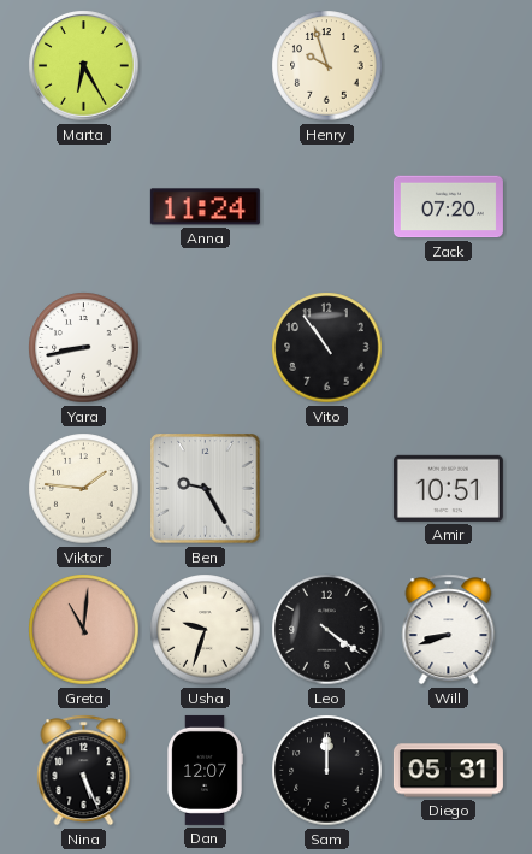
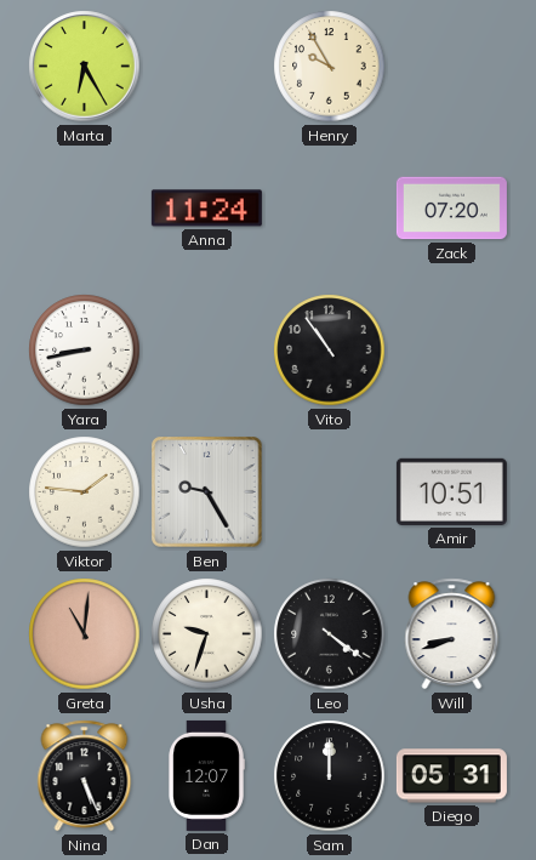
Henry: 9:57 -> 9:55
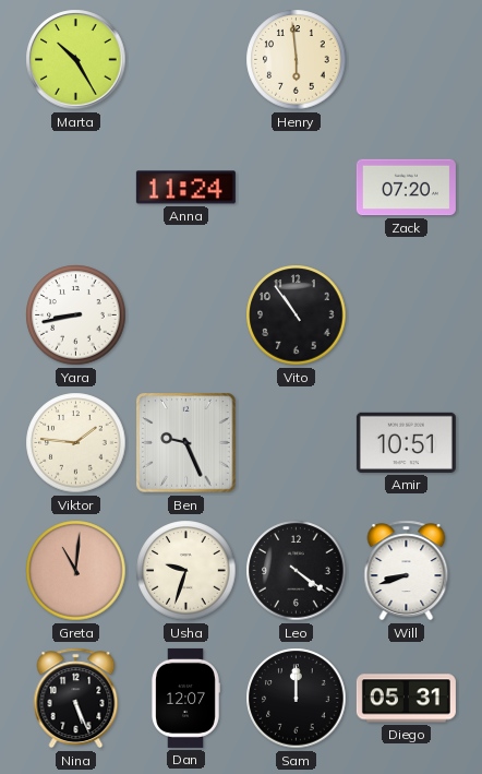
Marta: 6:25 -> 10:25
Henry: 9:55 -> 5:59
Ben: 9:25 -> 9:26
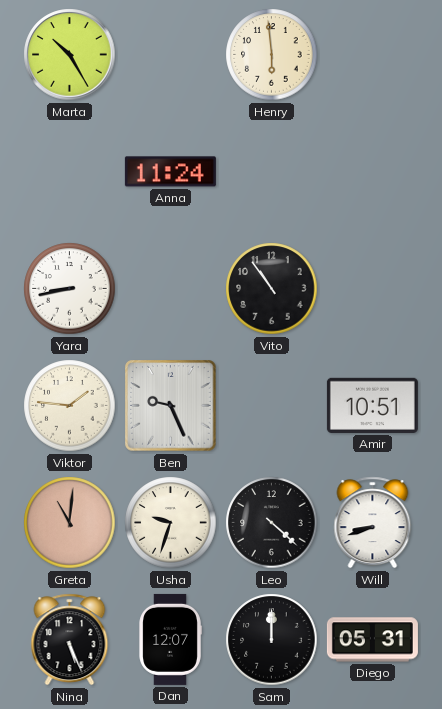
Zack: 07:20 -> none
Leo: 4:21 -> 4:22
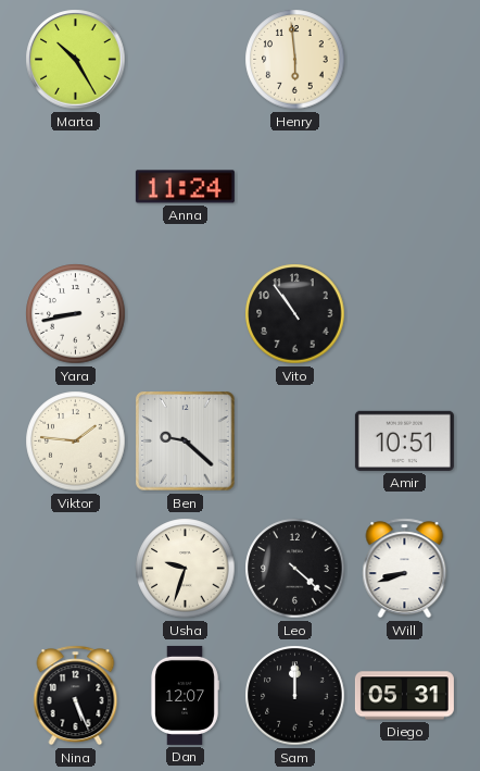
Ben: 9:26 -> 9:22
Greta: 11:01 -> none
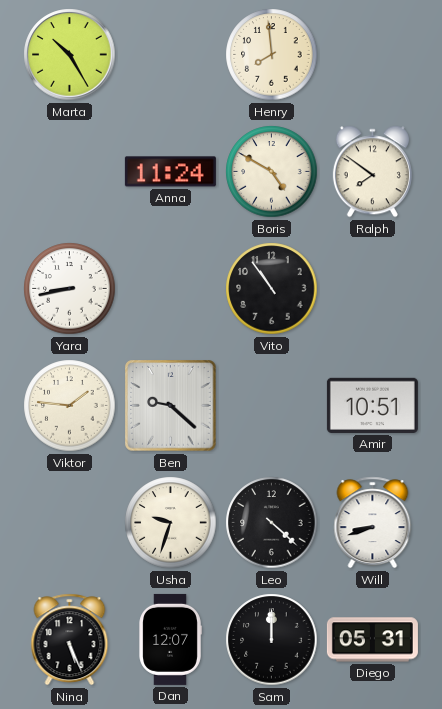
Henry: 5:59 -> 7:59
Boris: none -> 4:50
Ralph: none -> 7:51
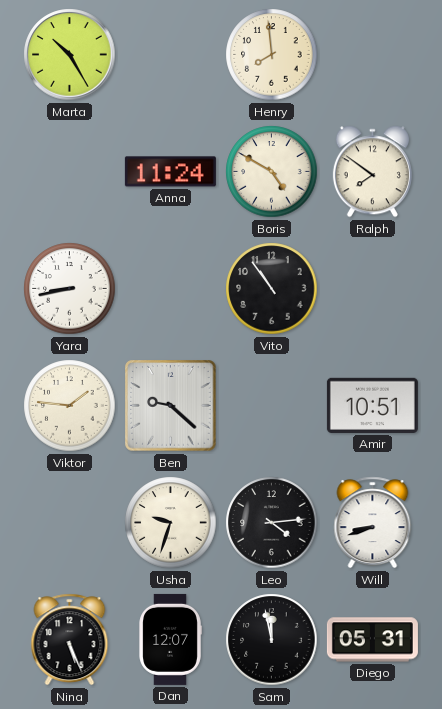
Leo: 4:22 -> 4:14
Sam: 12:00 -> 11:58
